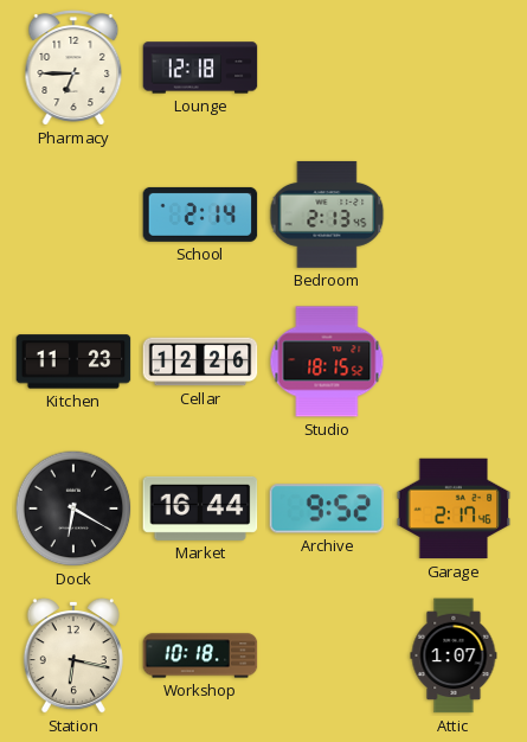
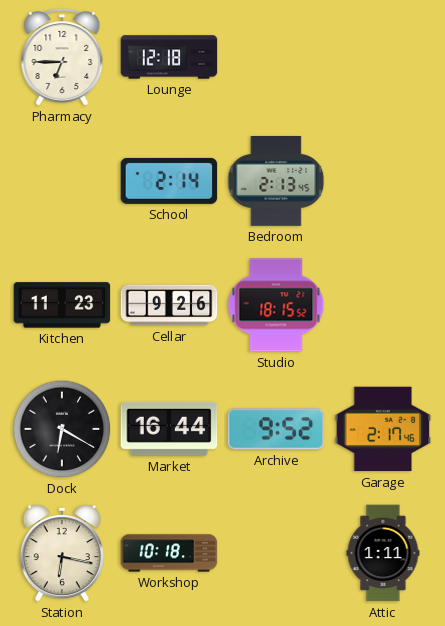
Cellar: 12:26 -> 9:26
Attic: 1:07 -> 1:11
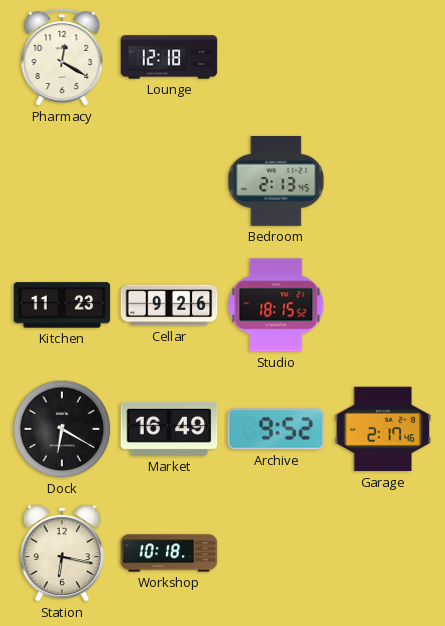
Pharmacy: 6:45 -> 12:20
School: 2:14 -> none
Market: 16:44 -> 16:49
Attic: 1:11 -> none
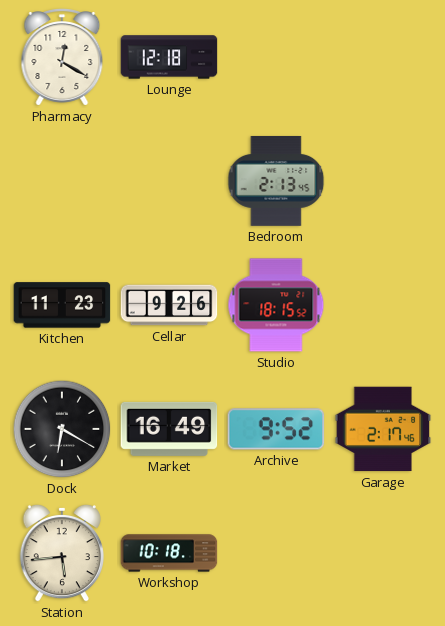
Station: 6:17 -> 5:44
